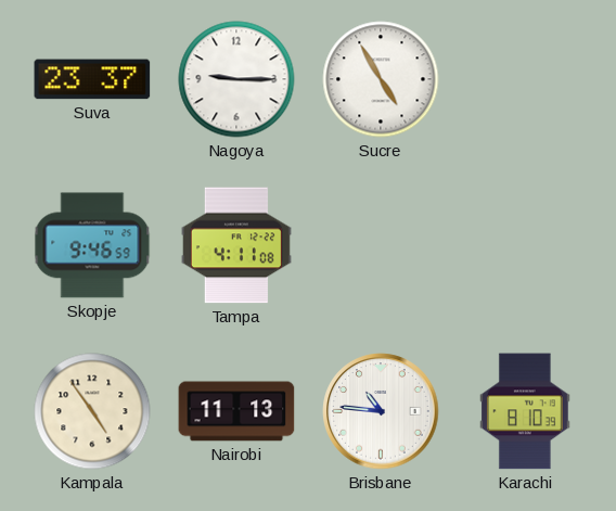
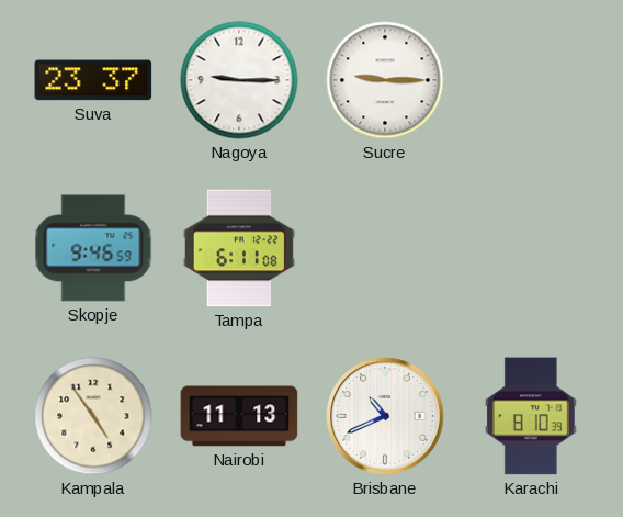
Sucre: 4:55 -> 9:15
Tampa: 4:11 -> 6:11
Brisbane: 10:46 -> 10:41
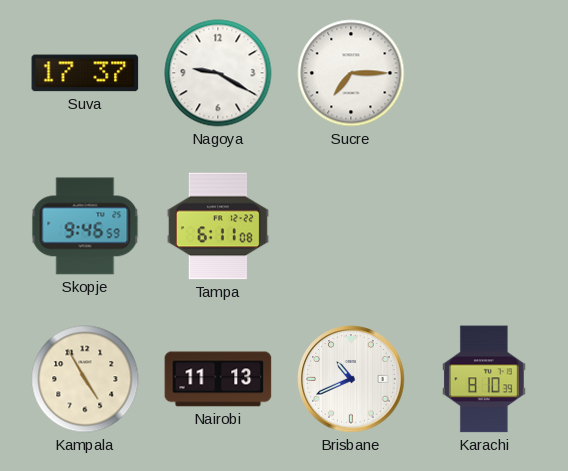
Suva: 23:37 -> 17:37
Nagoya: 9:15 -> 9:20
Sucre: 9:15 -> 7:15
Kampala: 4:54 -> 4:55
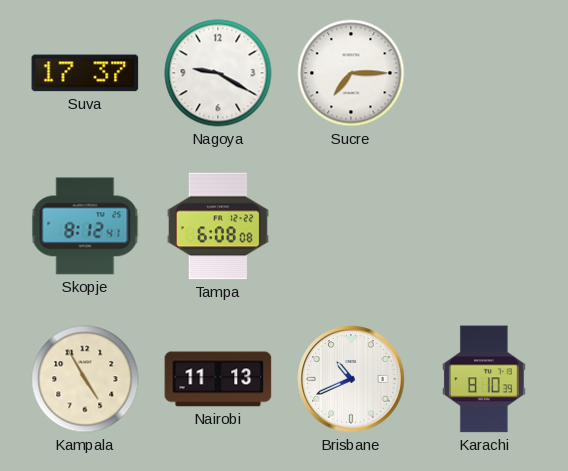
Skopje: 9:46 -> 8:12
Tampa: 6:11 -> 6:08
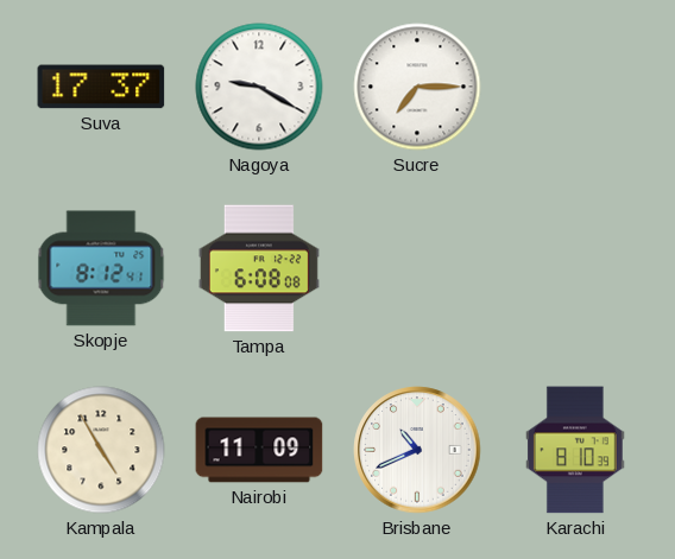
Nairobi: 11:13 -> 11:09
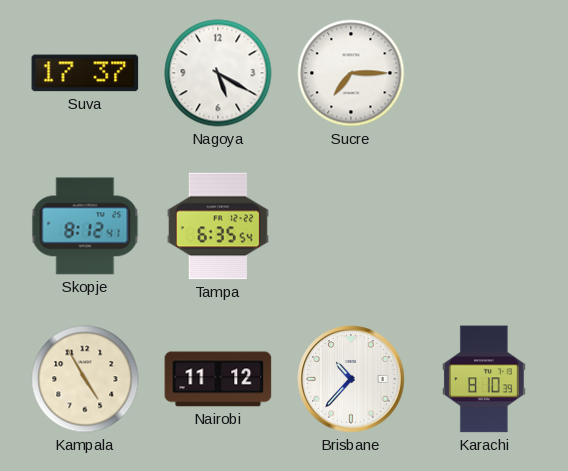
Nagoya: 9:20 -> 5:20
Tampa: 6:08 -> 6:35
Nairobi: 11:09 -> 11:12
Brisbane: 10:41 -> 10:37
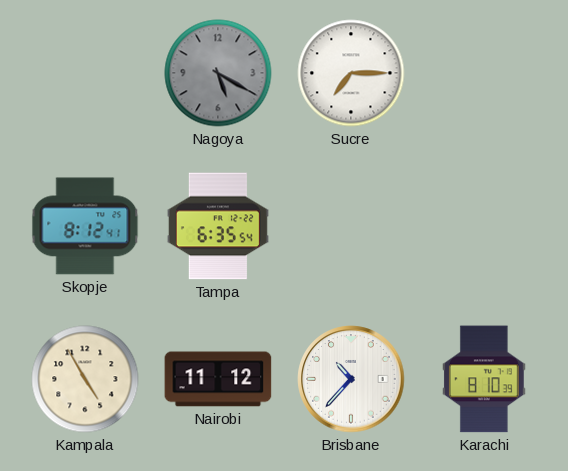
Suva: 17:37 -> none
Nagoya dial: white -> grey
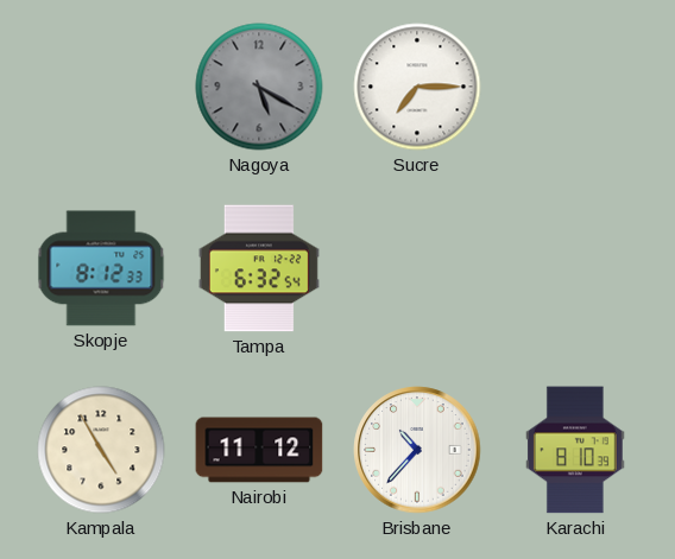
Skopje: 8:12:41 -> 8:12:33
Tampa: 6:35 -> 6:32
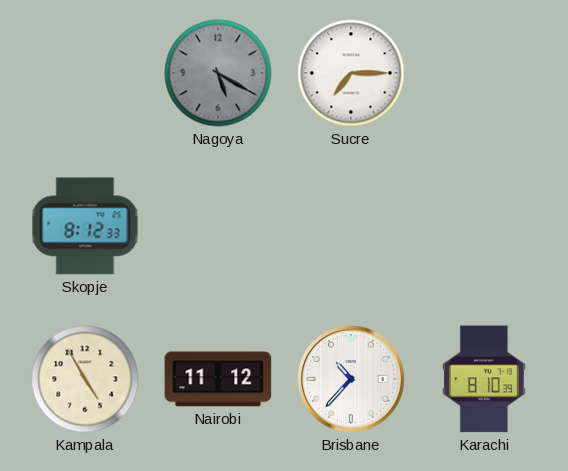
Tampa: 6:32 -> none
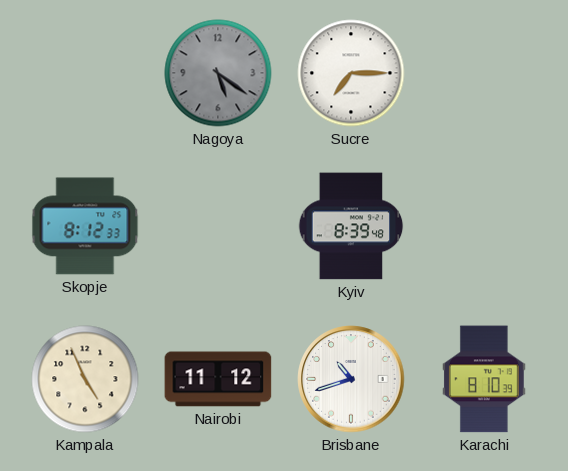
Nagoya: 5:20 -> 5:21
Kyiv: none -> 8:39
Kampala: 4:55 -> 4:56
Brisbane: 10:37 -> 10:42
